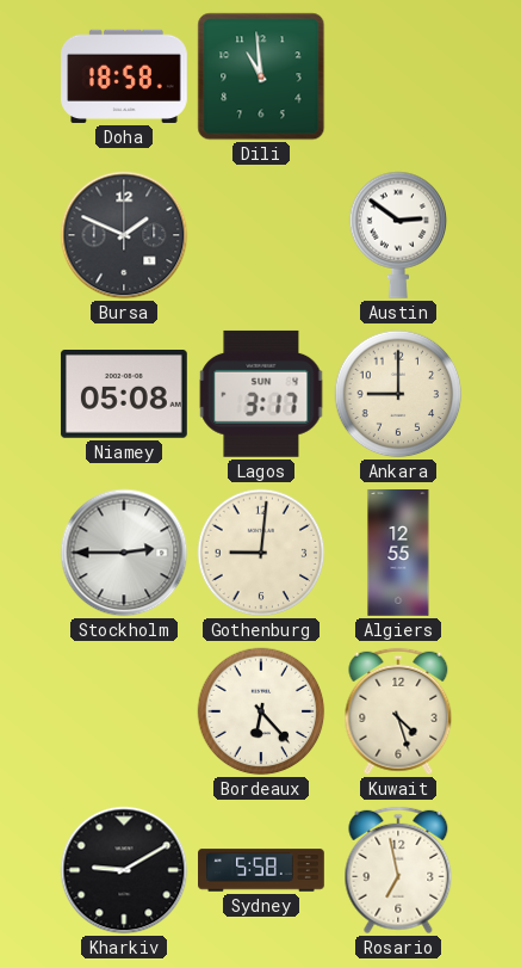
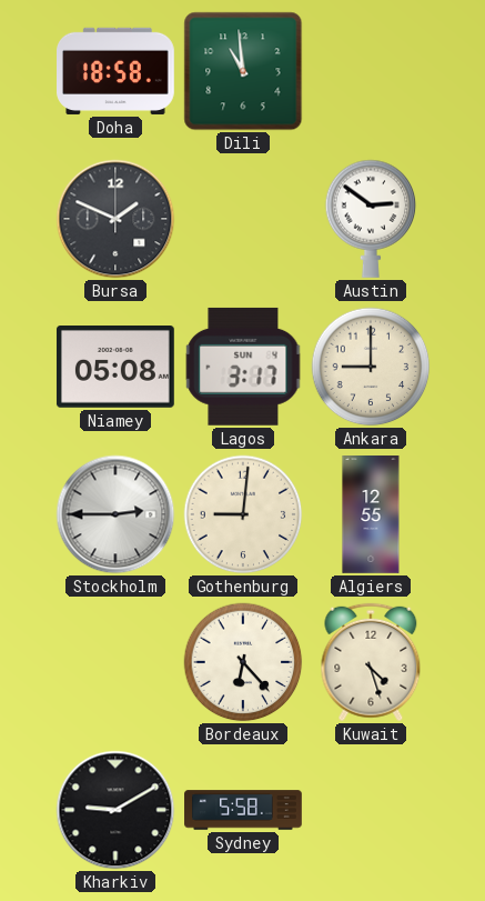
Rosario: 6:58 -> none
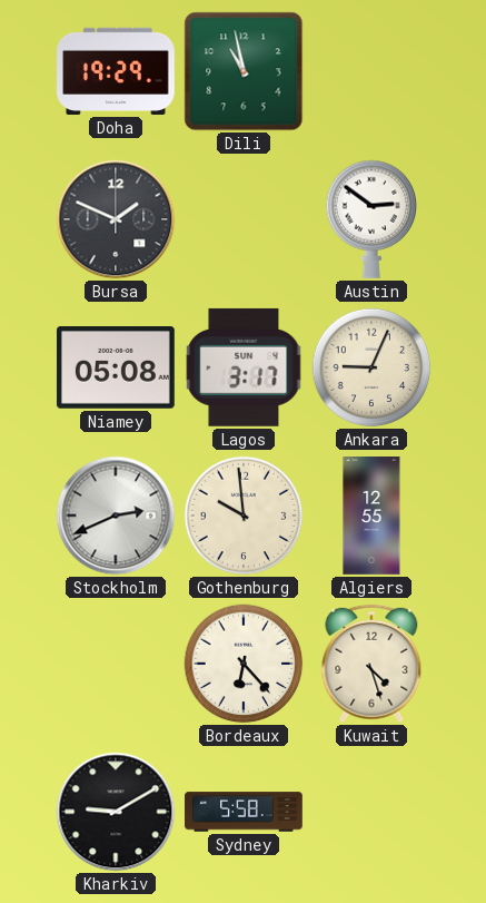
Doha: 18:58 -> 19:29
Dili: 10:59 -> 10:58
Ankara: 9:00 -> 9:04
Stockholm: 2:45 -> 2:41
Gothenburg: 9:01 -> 9:59
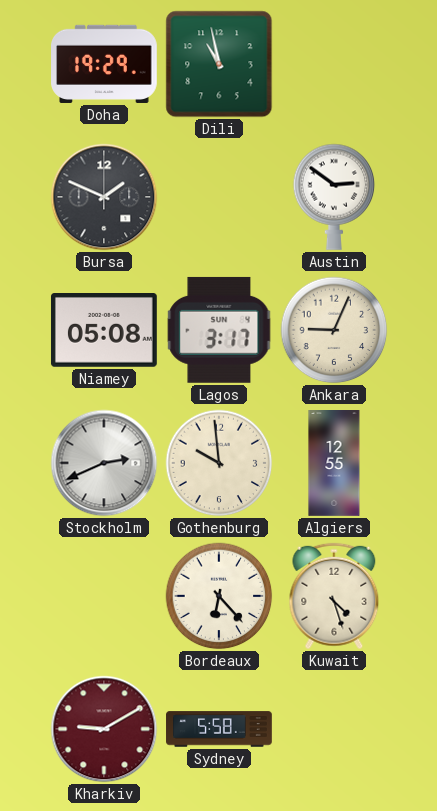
Kharkiv dial: black -> burgundy
